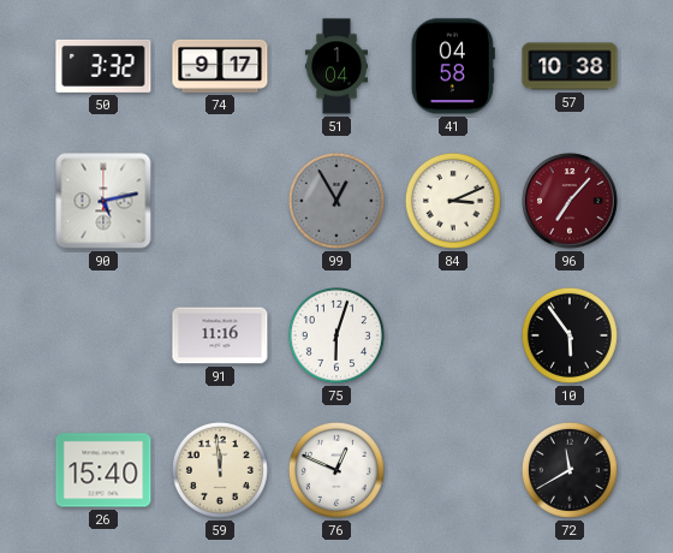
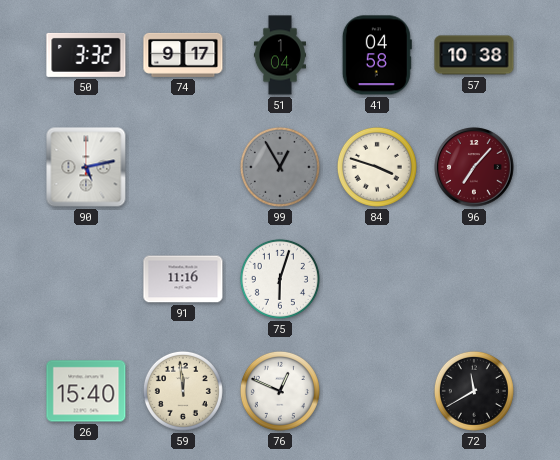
84: 3:11 -> 3:48
10: 5:54 -> none
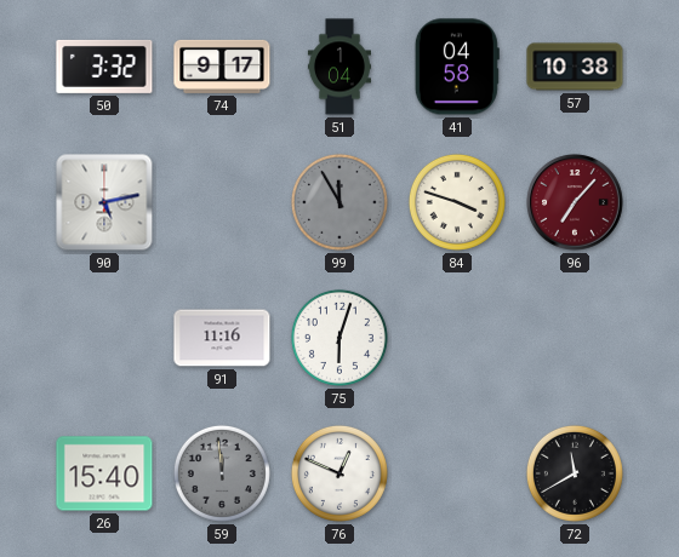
99: 12:55 -> 11:55
59 dial: cream -> grey
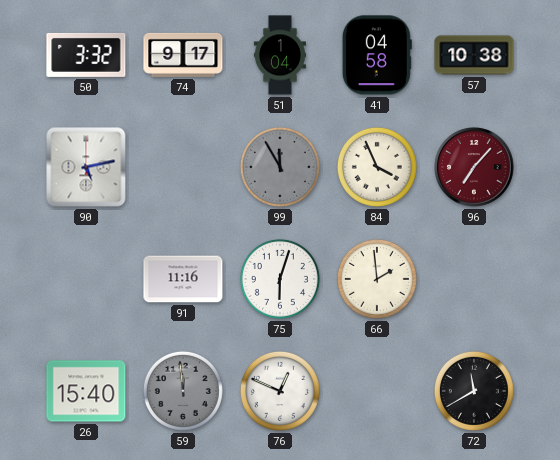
84: 3:48 -> 3:56
66: none -> 1:59
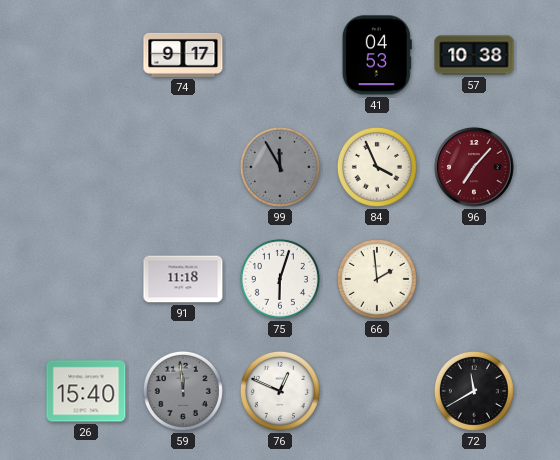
50: 3:32 -> none
51: 1:04 -> none
41: 04:58 -> 04:53
90: 5:13 -> none
91: 11:16 -> 11:18
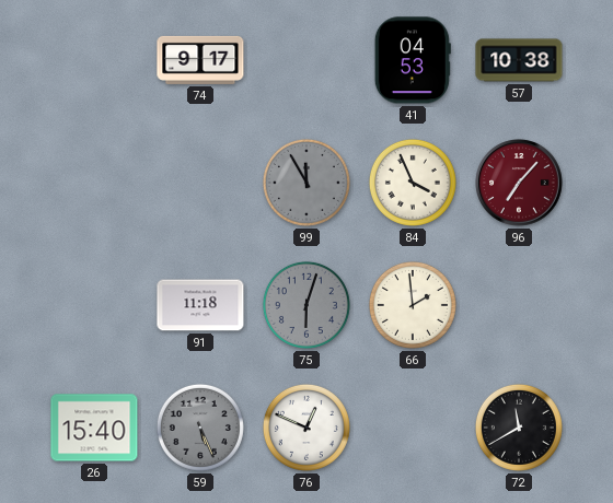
75 dial: white -> grey
59: 11:59 -> 5:26
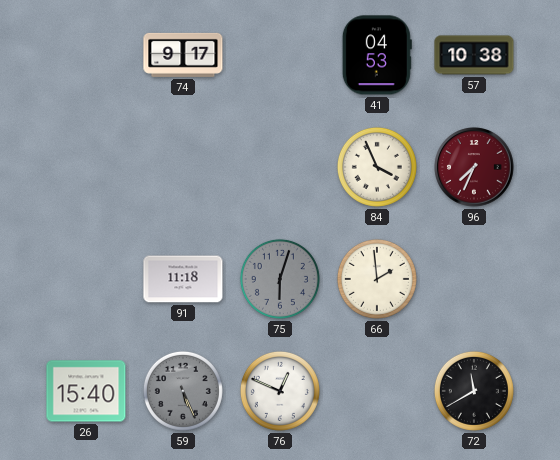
99: 11:55 -> none
96: 7:07 -> 7:34
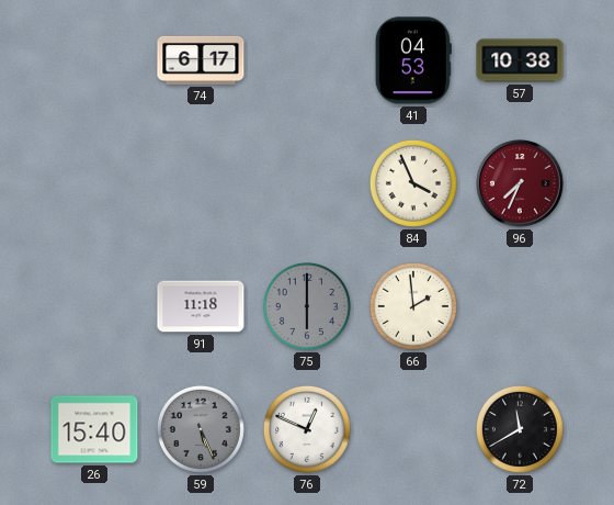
74: 9:17 -> 6:17
75: 6:03 -> 6:00
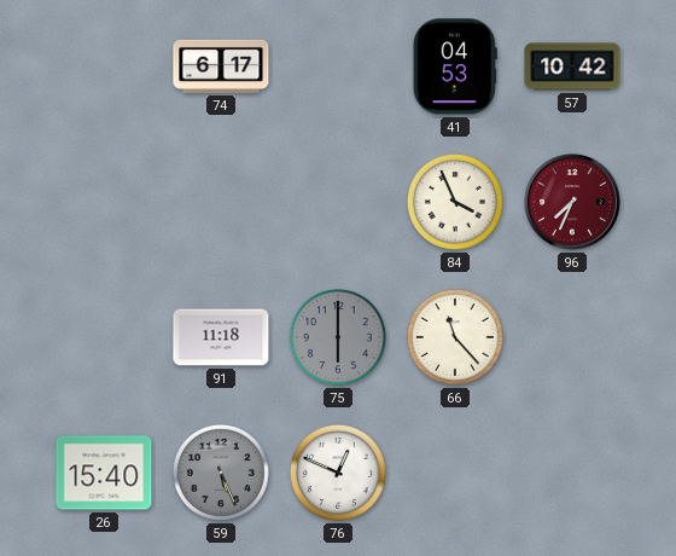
57: 10:38 -> 10:42
66: 1:59 -> 11:23
72: 11:40 -> none
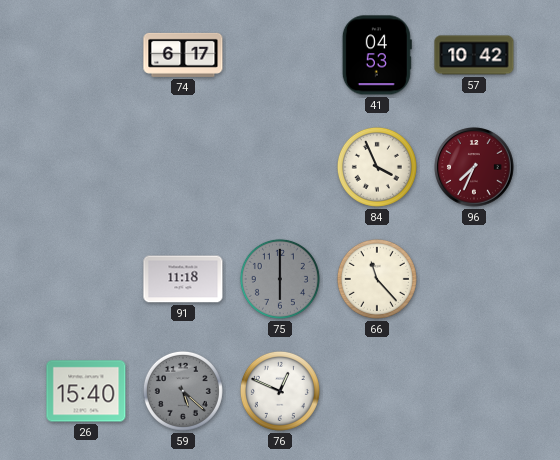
59: 5:26 -> 5:22
